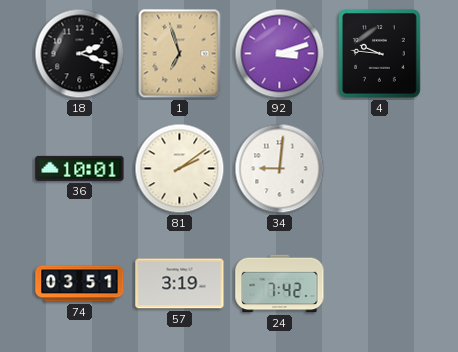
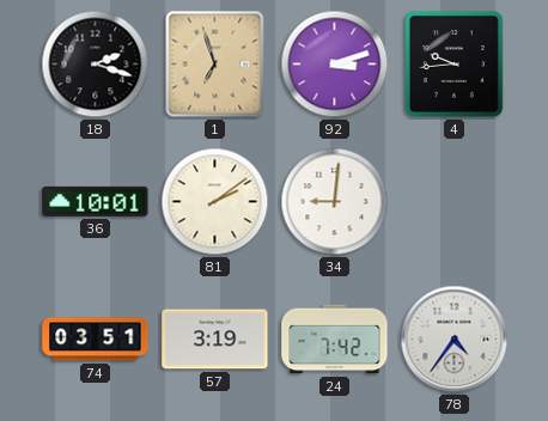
4: 9:46 -> 9:44
78: none -> 4:36
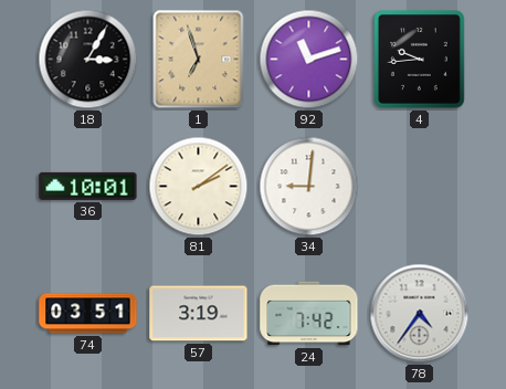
18: 2:18 -> 3:05
92: 3:12 -> 11:12
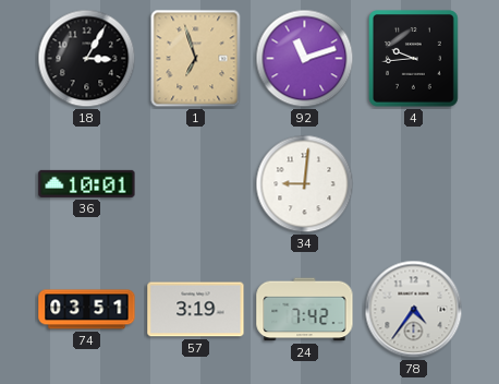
81: 2:09 -> none
